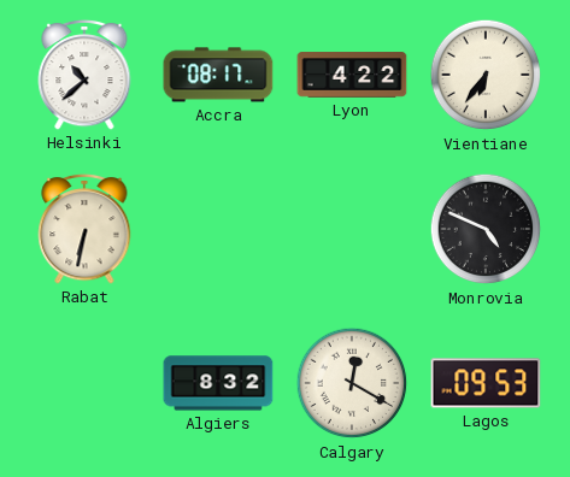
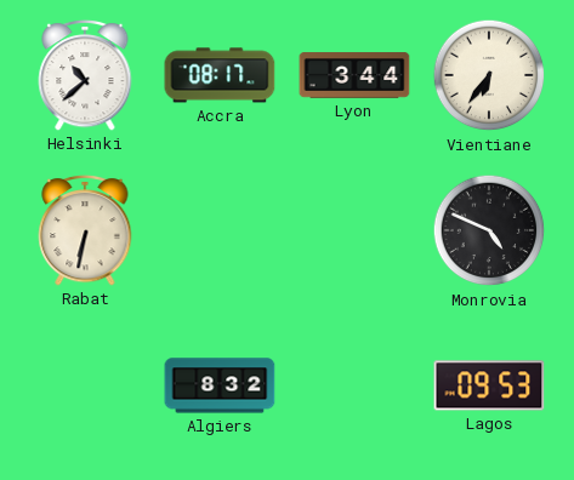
Lyon: 4:22 -> 3:44
Calgary: 12:20 -> none
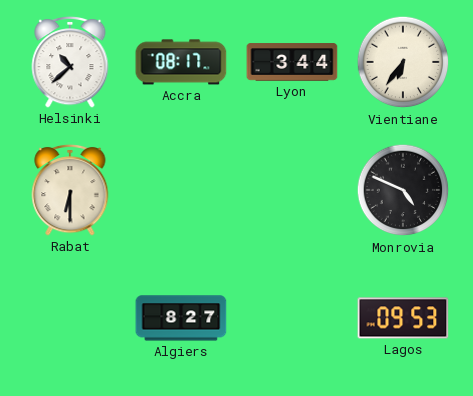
Rabat: 6:32 -> 6:30
Algiers: 8:32 -> 8:27
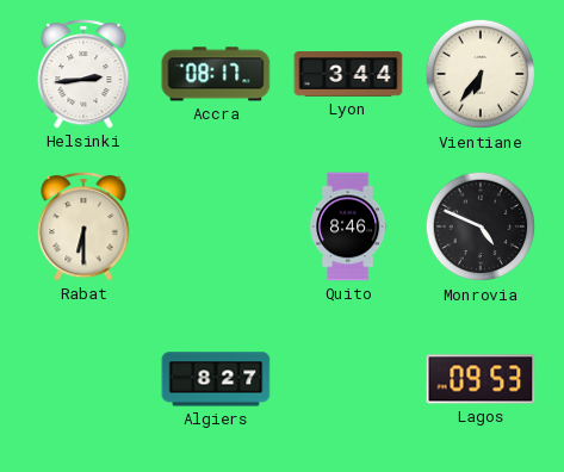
Helsinki: 10:38 -> 2:44
Quito: none -> 8:46
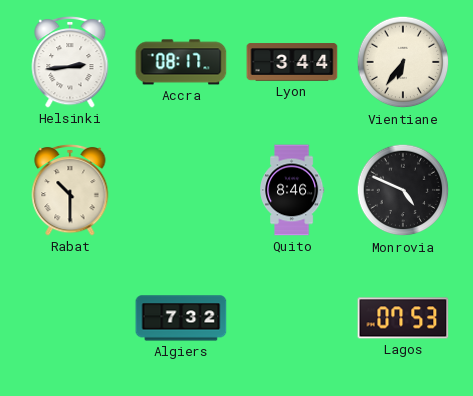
Rabat: 6:30 -> 10:30
Algiers: 8:27 -> 7:32
Lagos: 09:53 -> 07:53
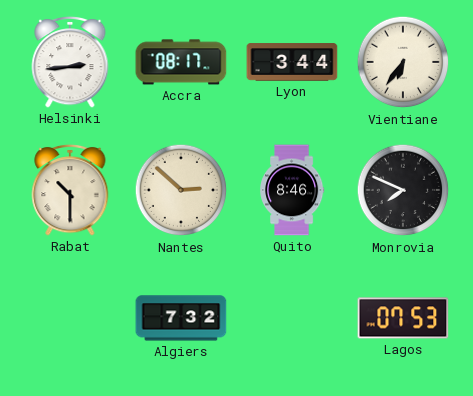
Nantes: none -> 2:52
Monrovia: 4:49 -> 7:49
